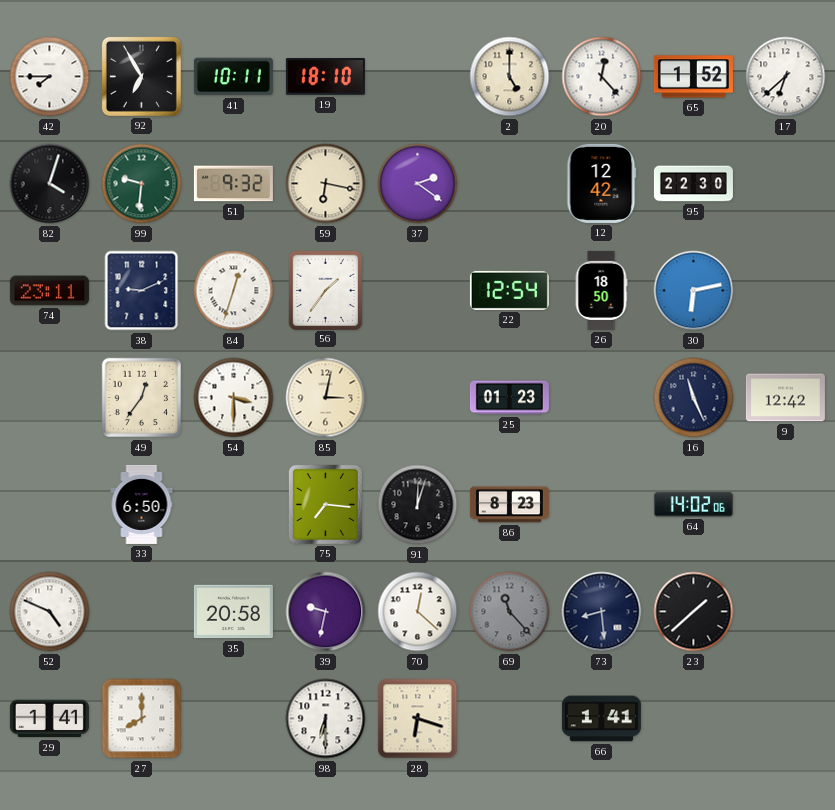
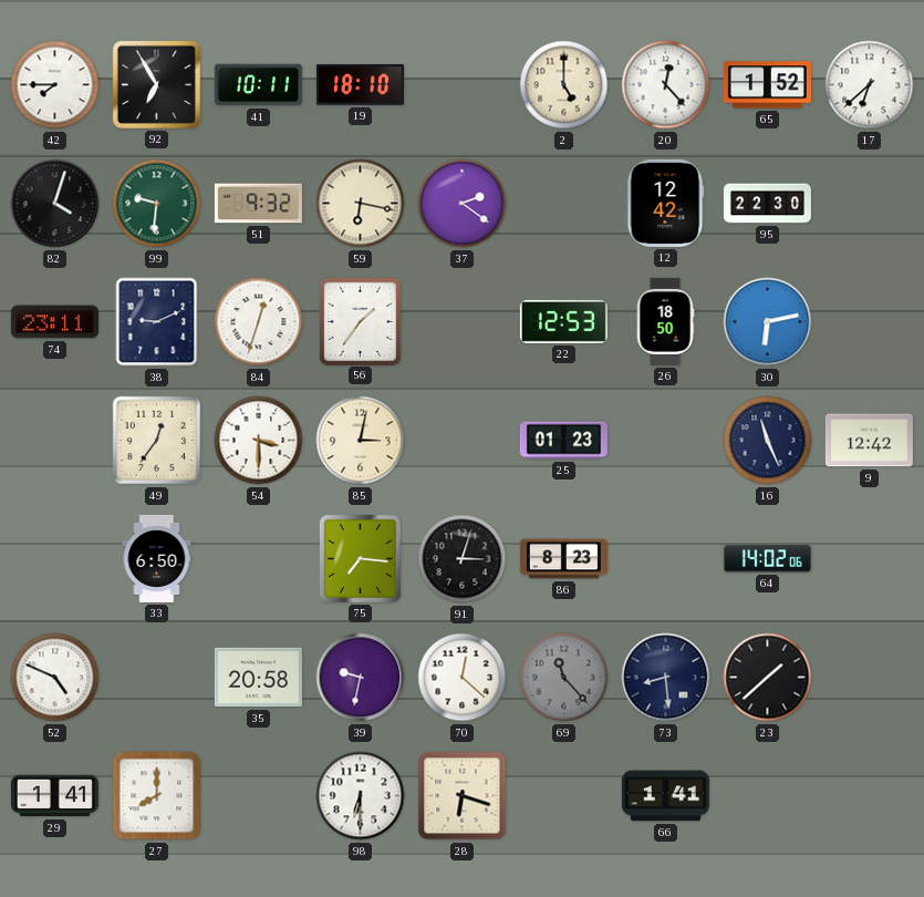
22: 12:54 -> 12:53
91: 12:03 -> 3:03
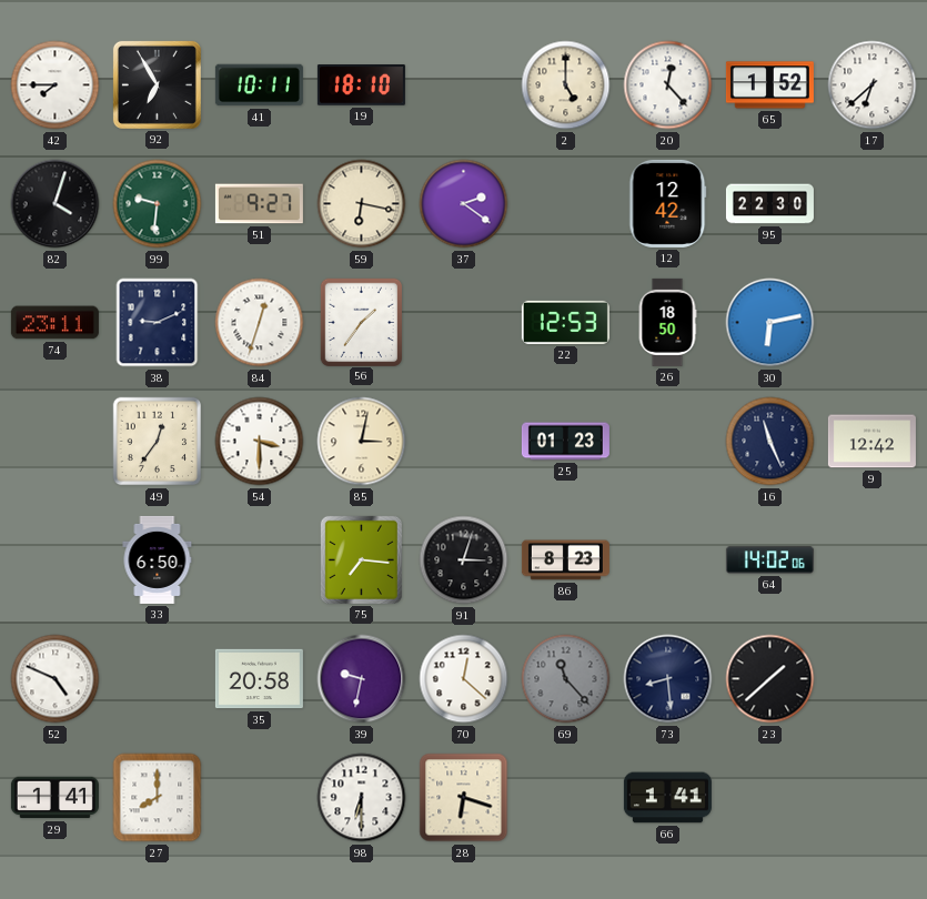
51: 9:32 -> 9:27
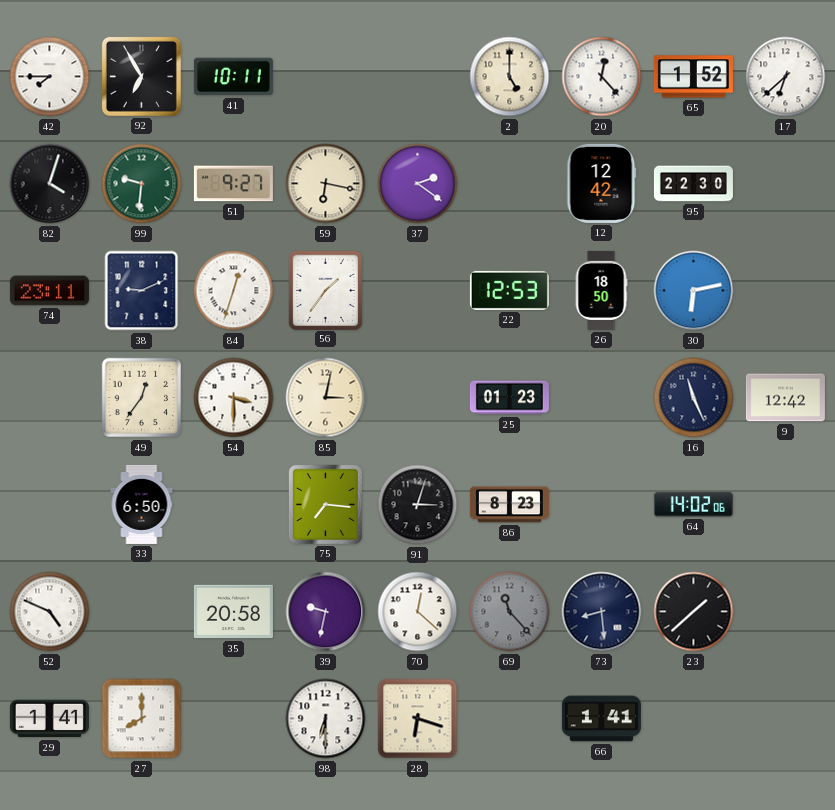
19: 18:10 -> none
